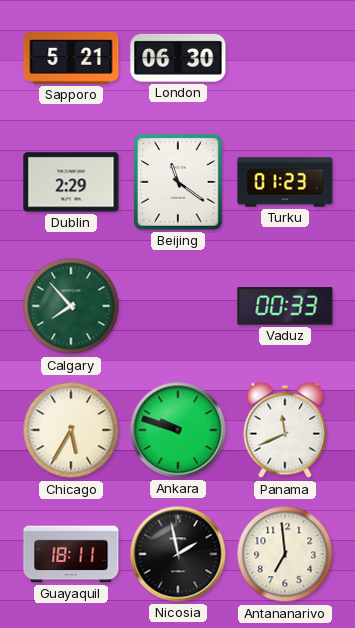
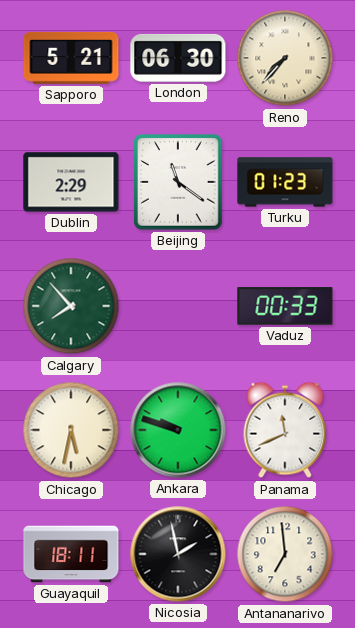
Reno: none -> 7:37
Chicago: 5:35 -> 5:32
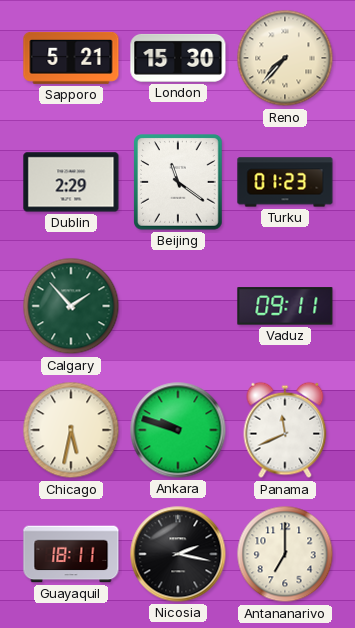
London: 06:30 -> 15:30
Calgary: 7:53 -> 1:53
Vaduz: 00:33 -> 09:11
Nicosia: 1:58 -> 2:17
Antananarivo: 6:59 -> 7:00
